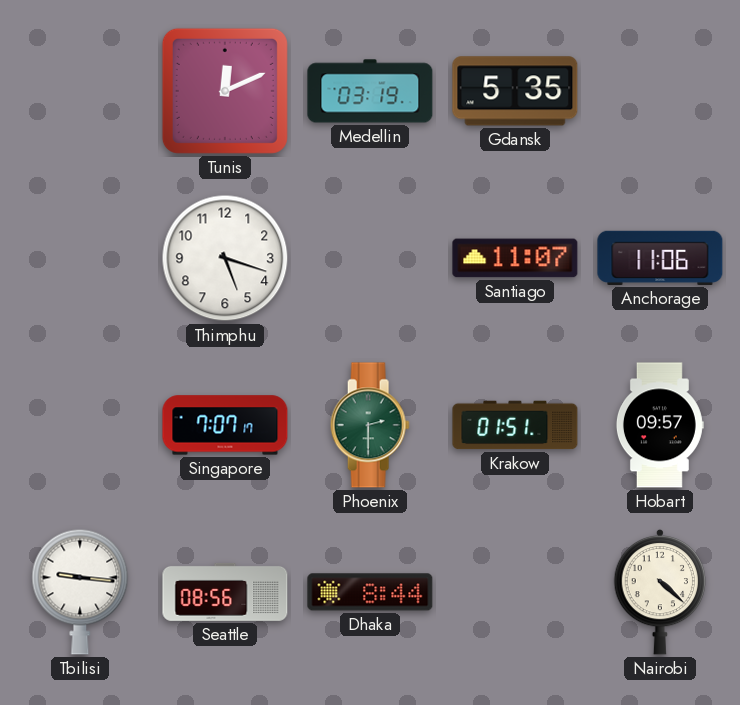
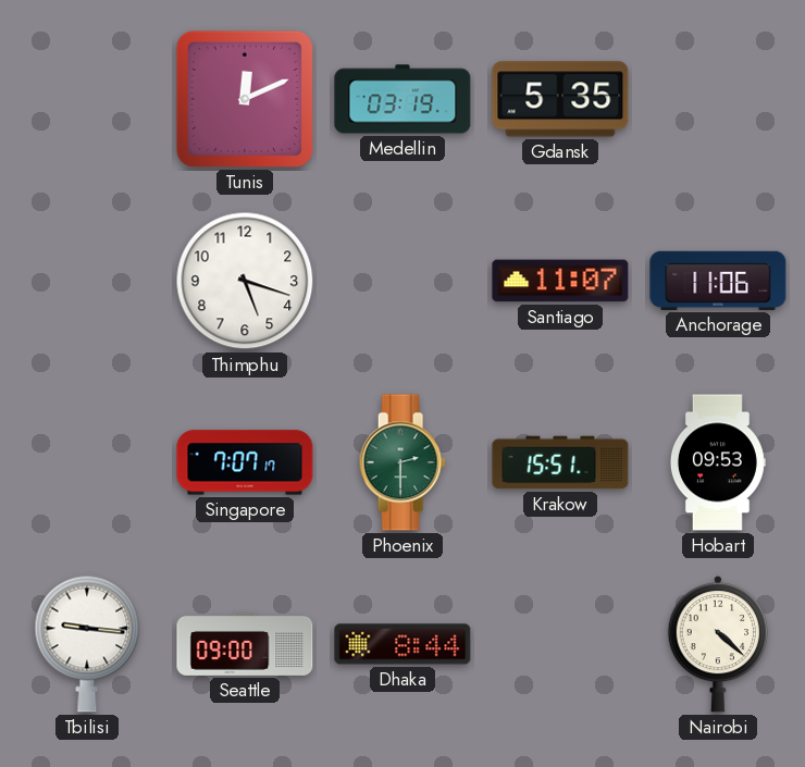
Krakow: 01:51 -> 15:51
Hobart: 09:57 -> 09:53
Seattle: 08:56 -> 09:00
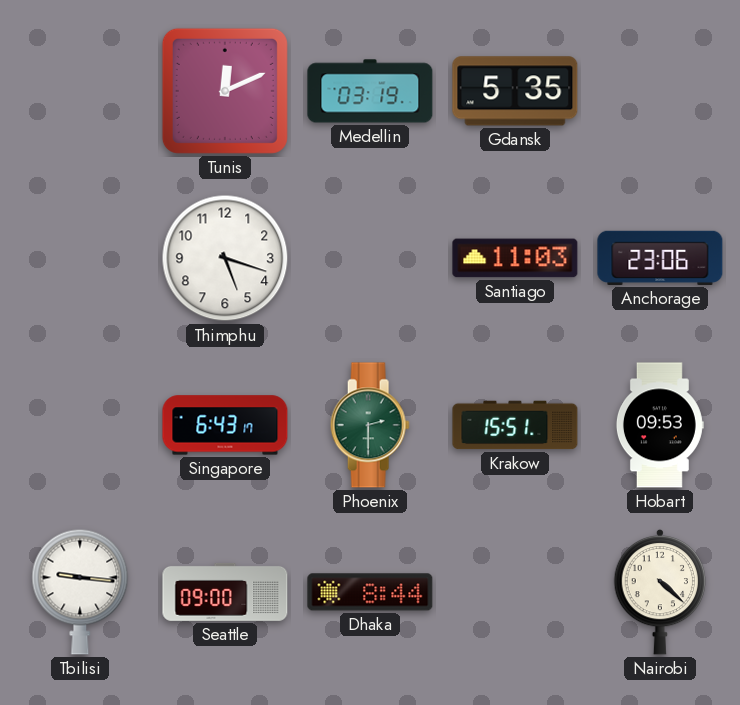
Santiago: 11:07 -> 11:03
Anchorage: 11:06 -> 23:06
Singapore: 7:07 -> 6:43
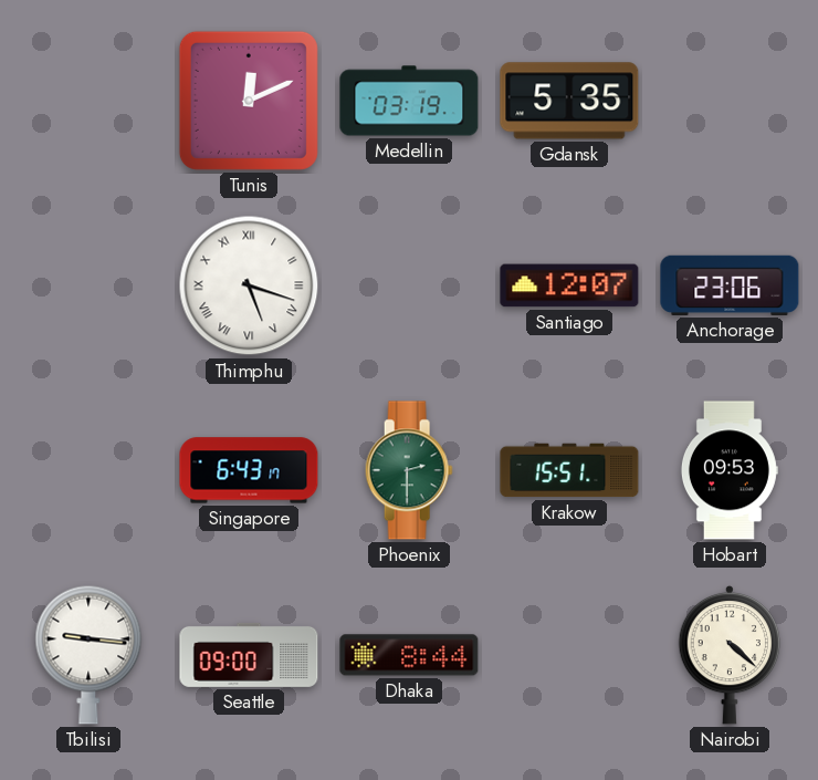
Thimphu numerals: Arabic -> Roman
Santiago: 11:03 -> 12:07
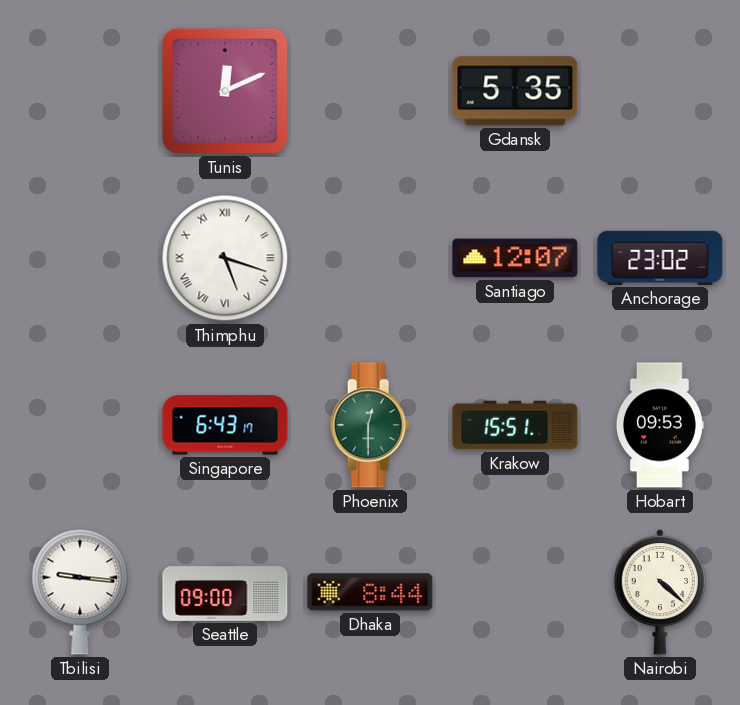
Medellin: 03:19 -> none
Anchorage: 23:06 -> 23:02
Phoenix: 2:30 -> 12:30
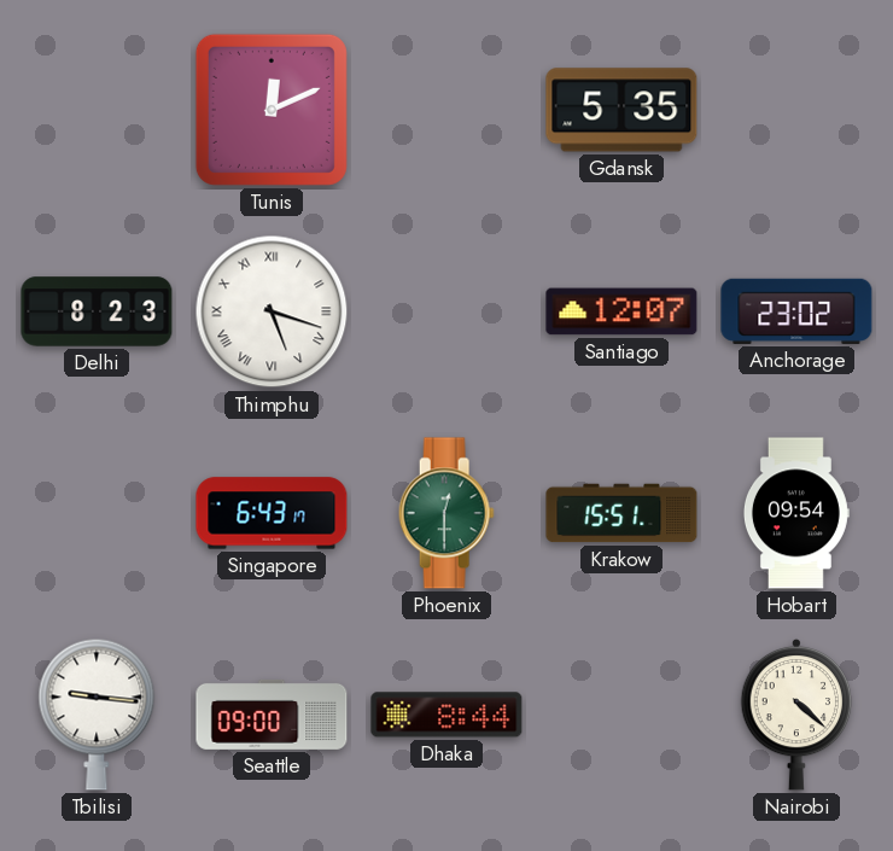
Delhi: none -> 8:23
Hobart: 09:53 -> 09:54
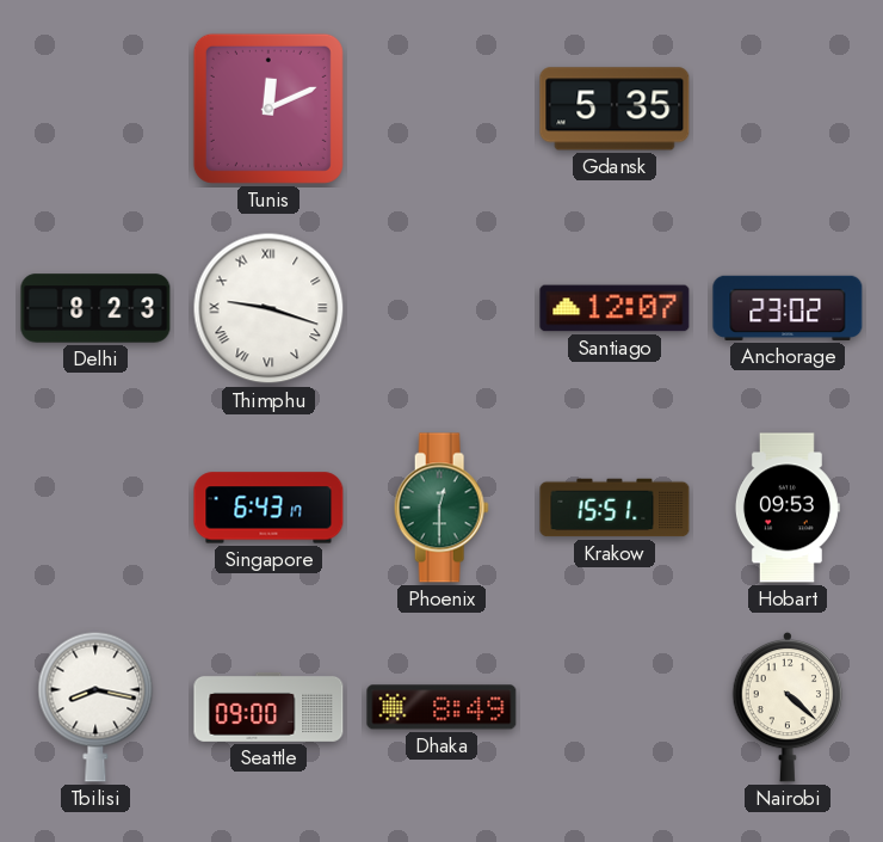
Thimphu: 5:18 -> 9:18
Hobart: 09:54 -> 09:53
Tbilisi: 9:16 -> 8:17
Dhaka: 8:44 -> 8:49
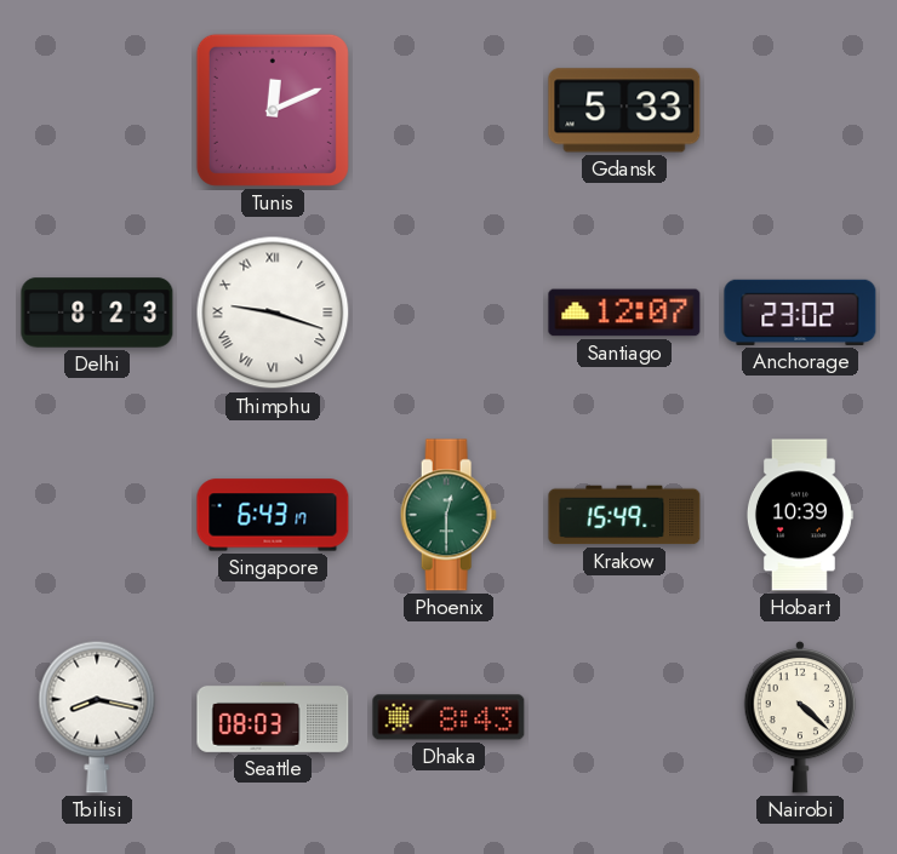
Gdansk: 5:35 -> 5:33
Krakow: 15:51 -> 15:49
Hobart: 09:53 -> 10:39
Seattle: 09:00 -> 08:03
Dhaka: 8:49 -> 8:43
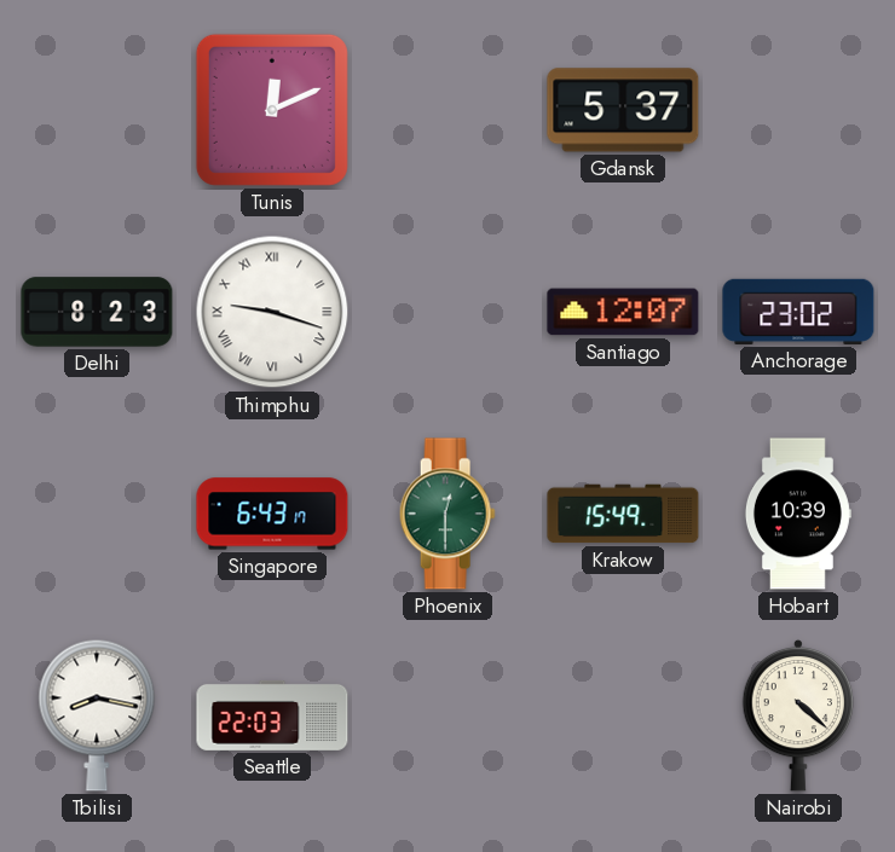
Gdansk: 5:33 -> 5:37
Seattle: 08:03 -> 22:03
Dhaka: 8:43 -> none
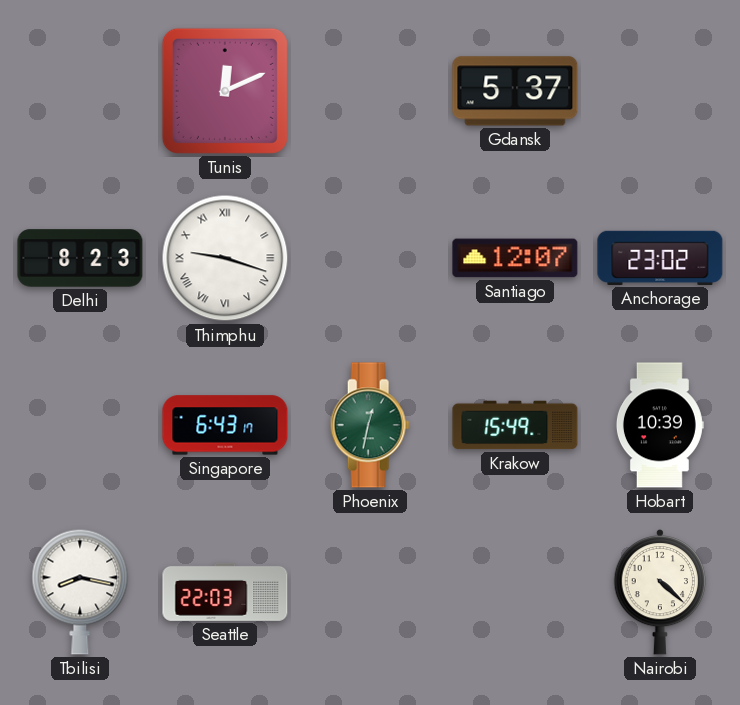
Phoenix: 12:30 -> 12:32
